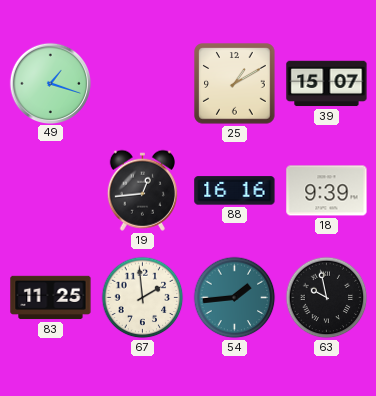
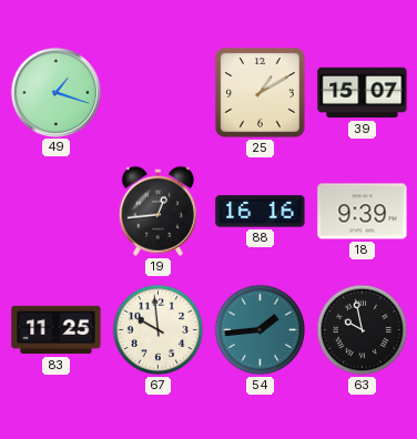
67: 1:59 -> 9:59
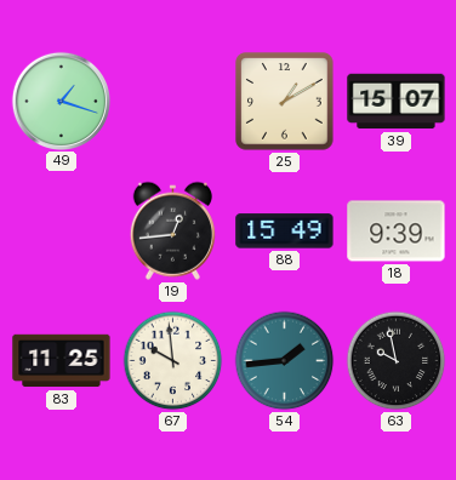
88: 16:16 -> 15:49
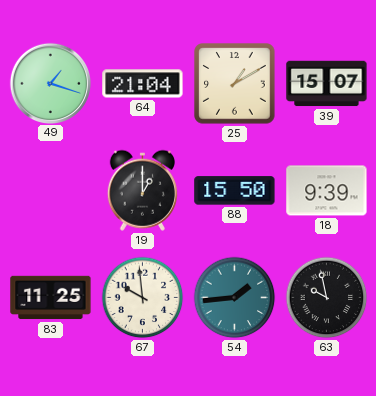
64: none -> 21:04
19: 12:44 -> 1:00
88: 15:49 -> 15:50
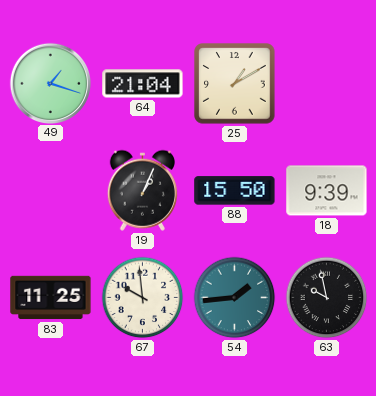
39: 15:07 -> none
19: 1:00 -> 1:04
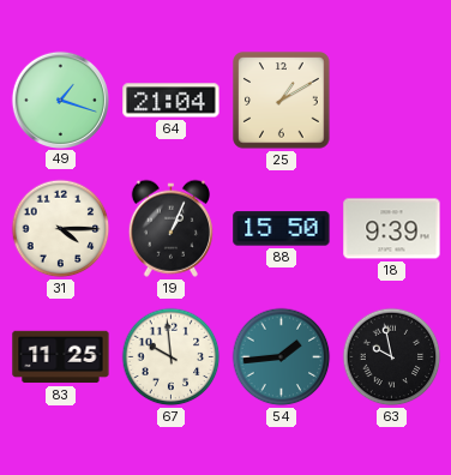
31: none -> 4:15
